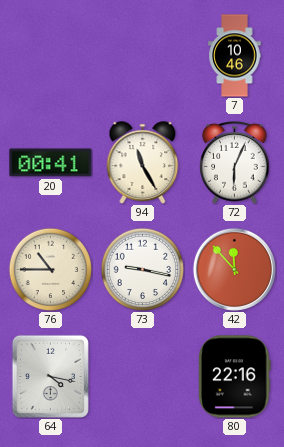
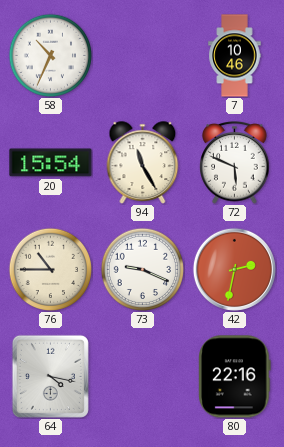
58: none -> 10:34
20: 00:41 -> 15:54
72: 6:04 -> 5:49
73: 9:17 -> 9:19
42: 11:53 -> 2:32
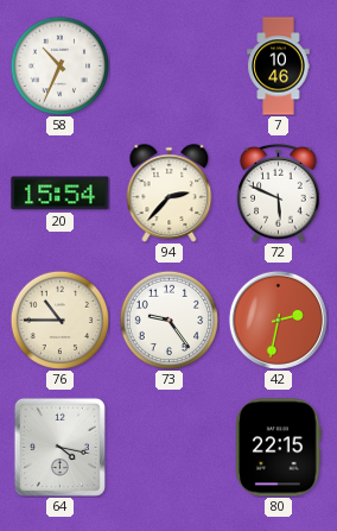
94: 11:25 -> 2:37
73: 9:19 -> 9:24
80: 22:16 -> 22:15
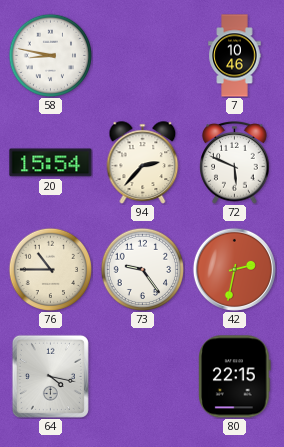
58: 10:34 -> 8:47
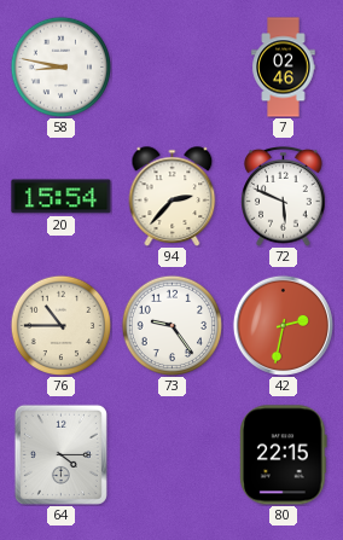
7: 10:46 -> 02:46
64: 4:17 -> 4:15
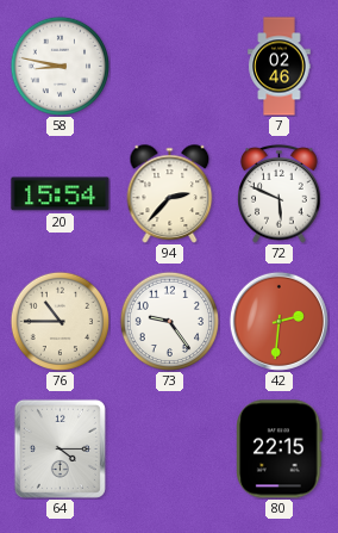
42: 2:32 -> 2:31
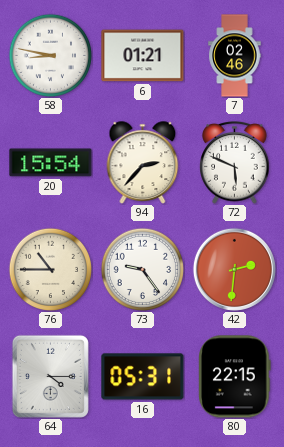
6: none -> 01:21
16: none -> 05:31
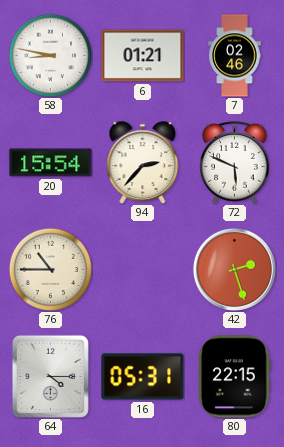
73: 9:24 -> none
42: 2:31 -> 2:27
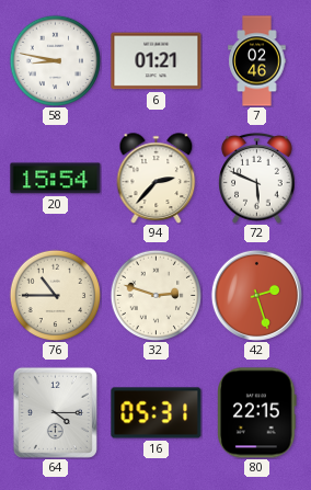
32: none -> 2:48
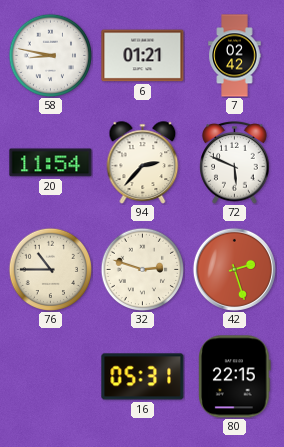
7: 02:46 -> 02:42
20: 15:54 -> 11:54
64: 4:15 -> none
